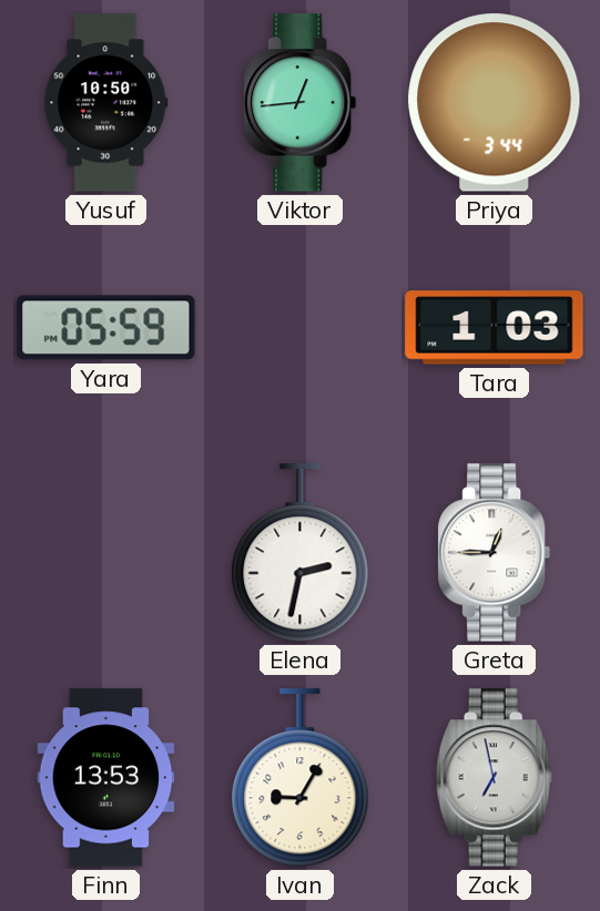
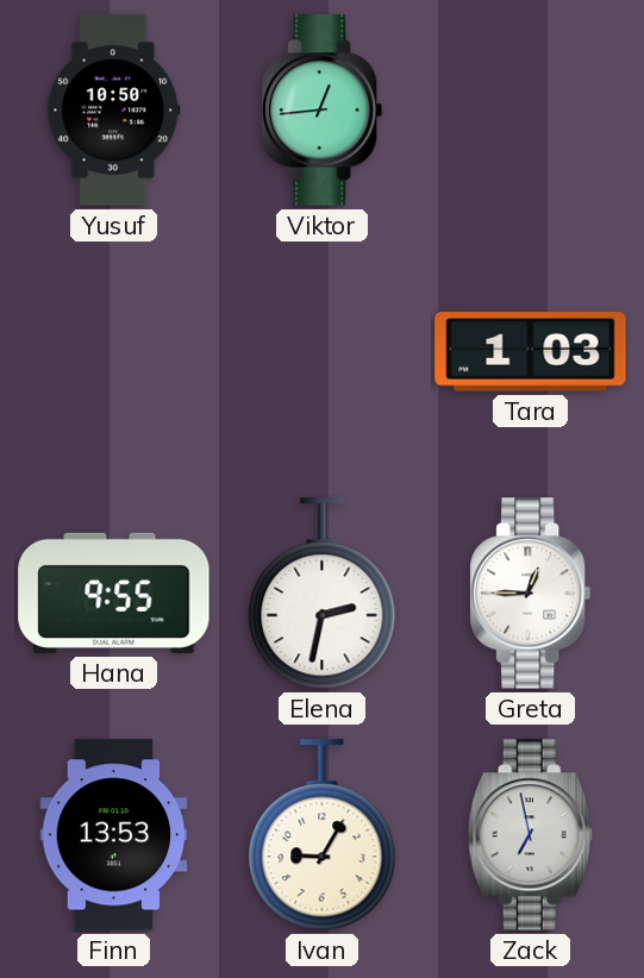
Priya: 3:44 -> none
Yara: 05:59 -> none
Hana: none -> 9:55
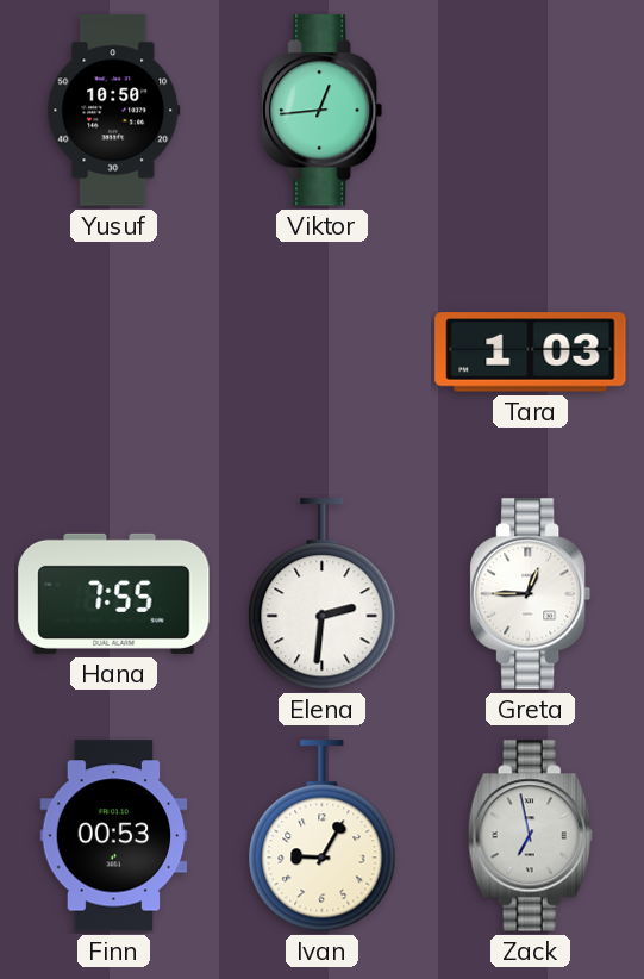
Hana: 9:55 -> 7:55
Elena: 2:32 -> 2:31
Finn: 13:53 -> 00:53
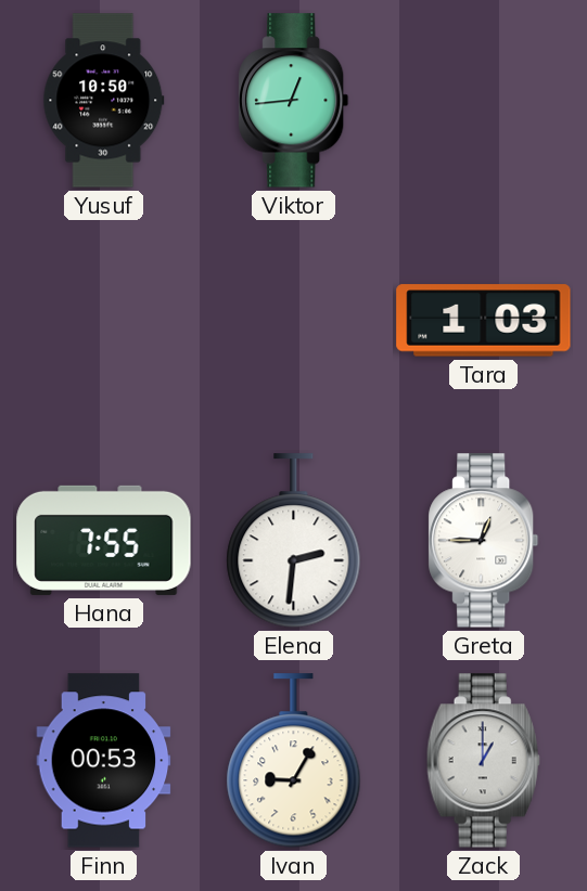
Zack: 6:58 -> 1:00
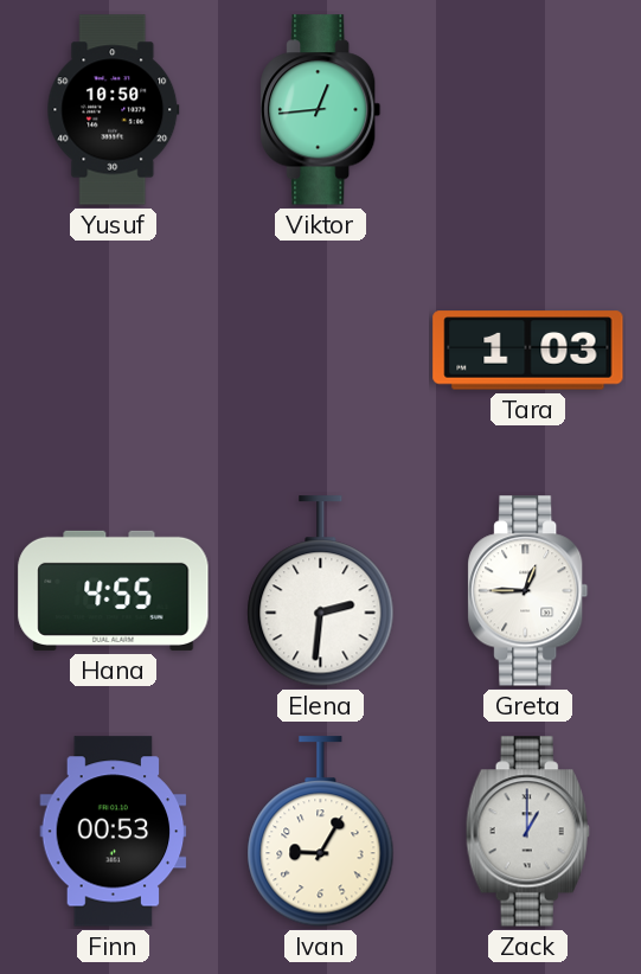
Hana: 7:55 -> 4:55
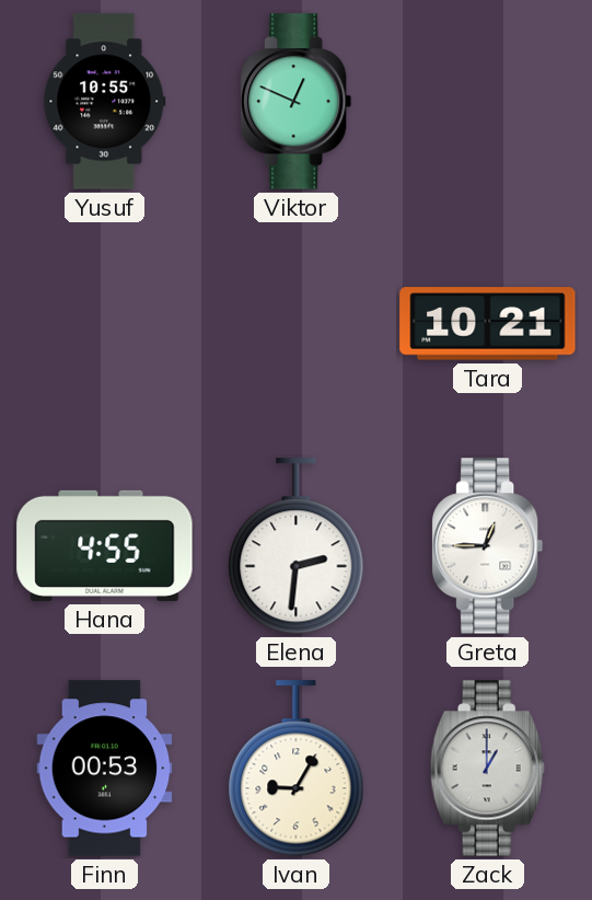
Yusuf: 10:50 -> 10:55
Viktor: 12:44 -> 12:49
Tara: 1:03 -> 10:21
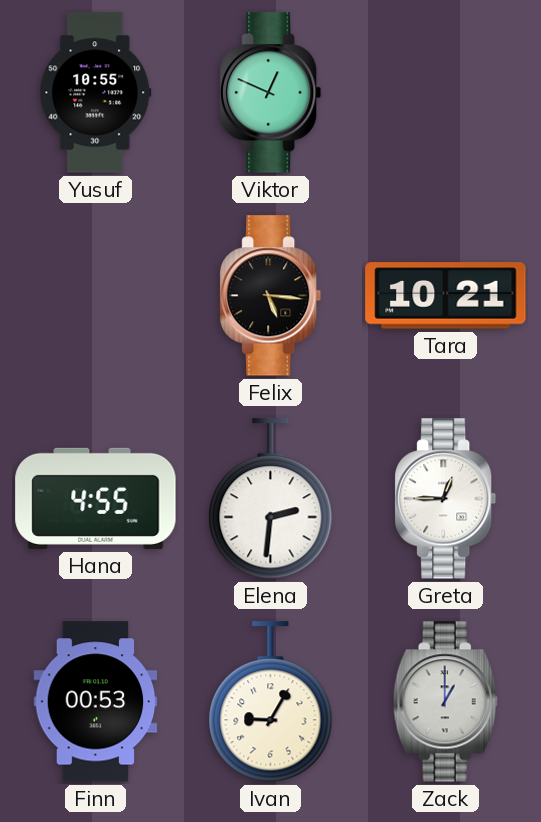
Felix: none -> 5:16
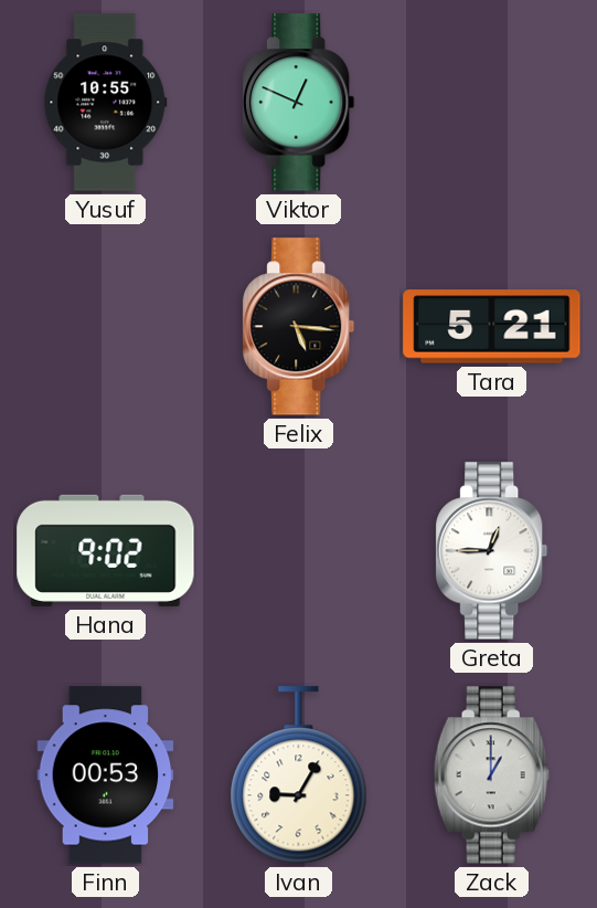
Tara: 10:21 -> 5:21
Hana: 4:55 -> 9:02
Elena: 2:31 -> none
